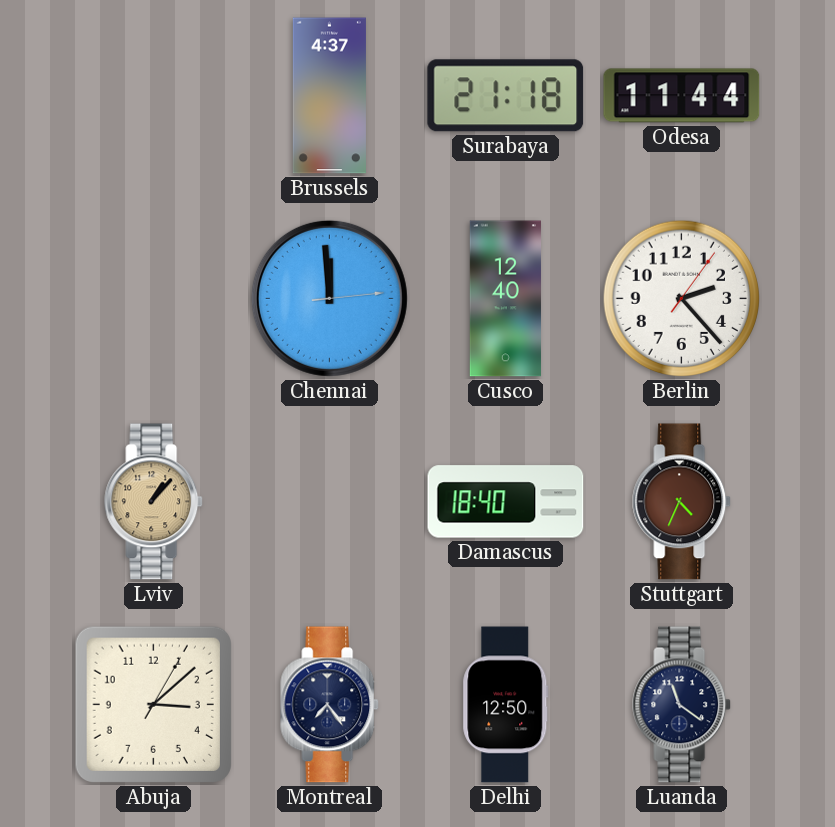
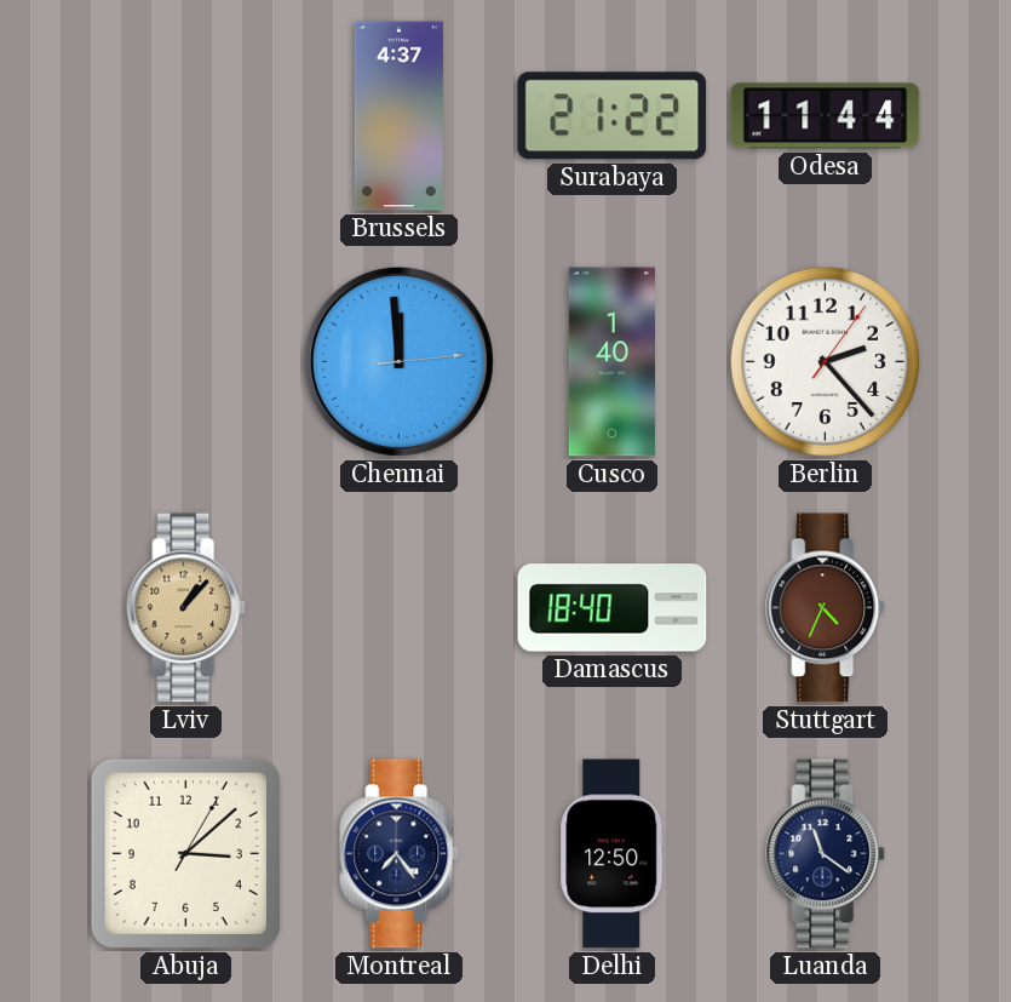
Surabaya: 21:18 -> 21:22
Cusco: 12:40 -> 1:40
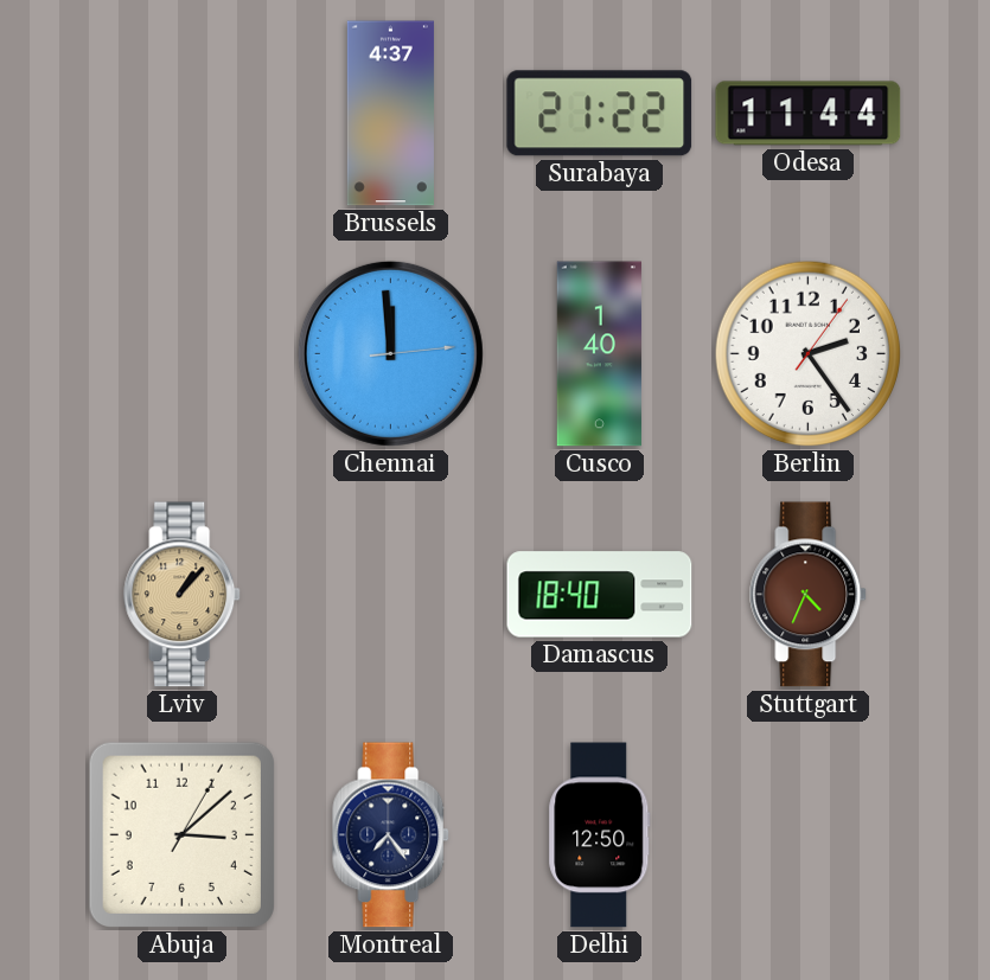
Berlin: 2:23 -> 2:24
Luanda: 11:21 -> none
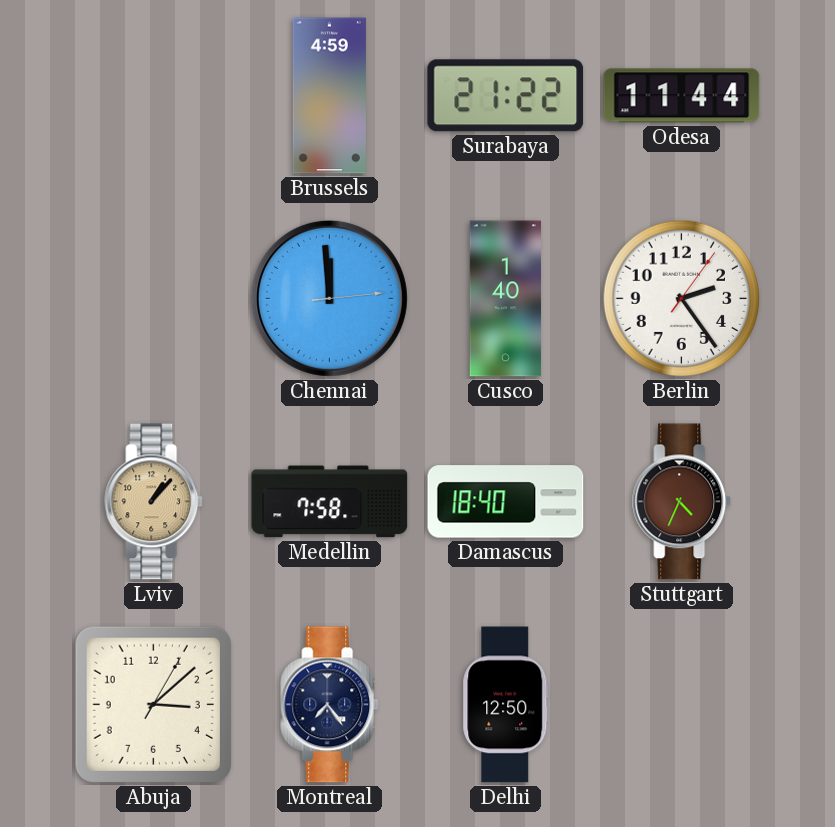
Brussels: 4:37 -> 4:59
Medellin: none -> 7:58
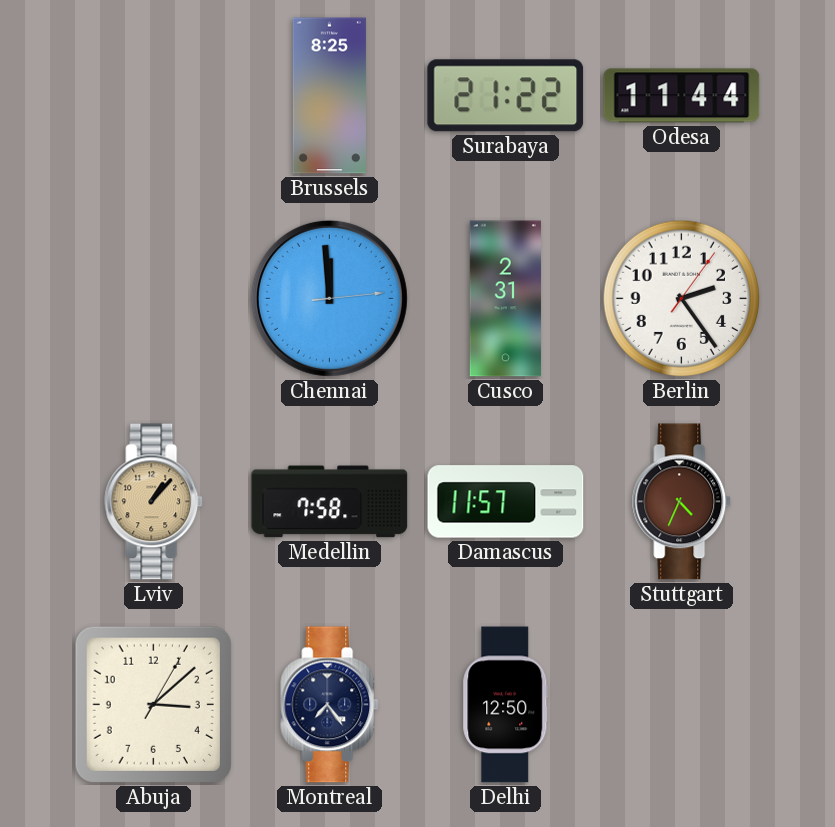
Brussels: 4:59 -> 8:25
Cusco: 1:40 -> 2:31
Damascus: 18:40 -> 11:57
